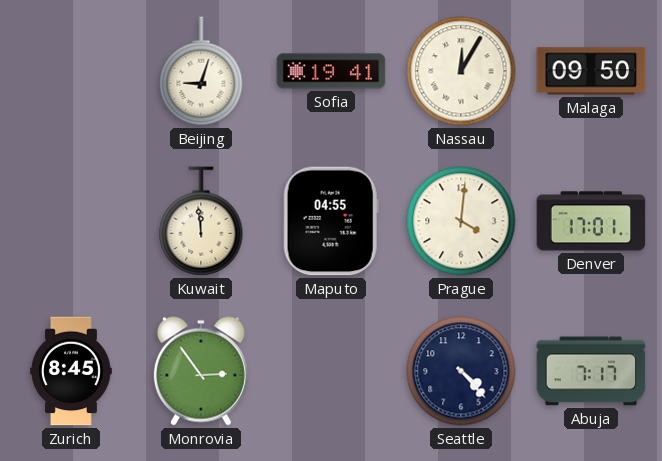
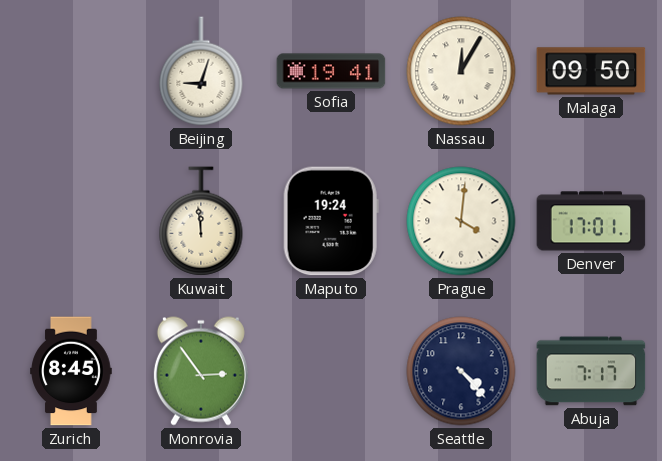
Maputo: 04:55 -> 19:24
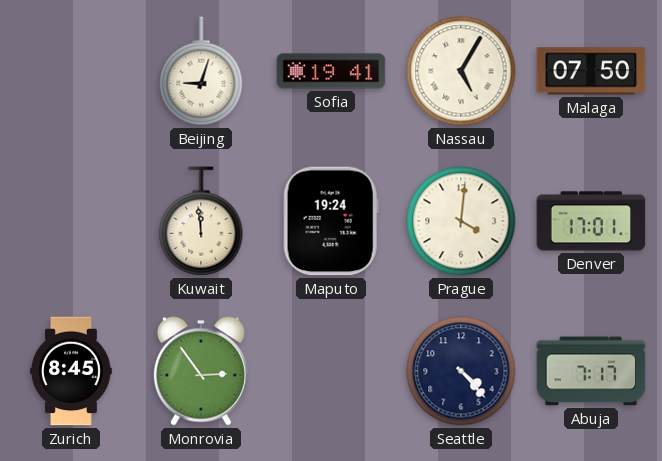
Nassau: 12:05 -> 5:05
Malaga: 09:50 -> 07:50
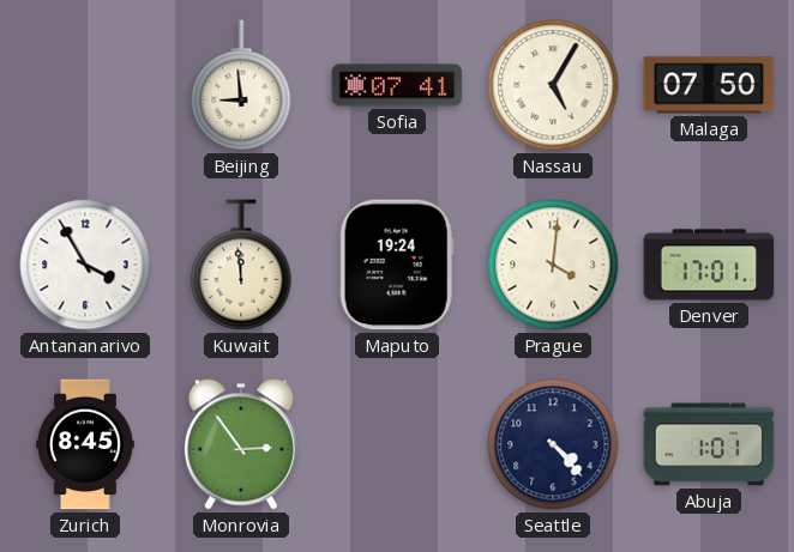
Beijing: 9:03 -> 8:59
Sofia: 19:41 -> 07:41
Antananarivo: none -> 3:55
Abuja: 7:17 -> 1:01
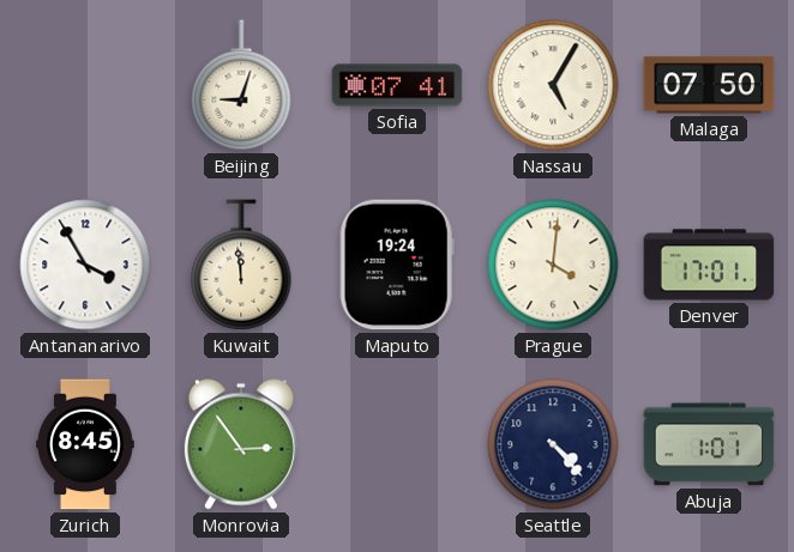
Beijing: 8:59 -> 9:03
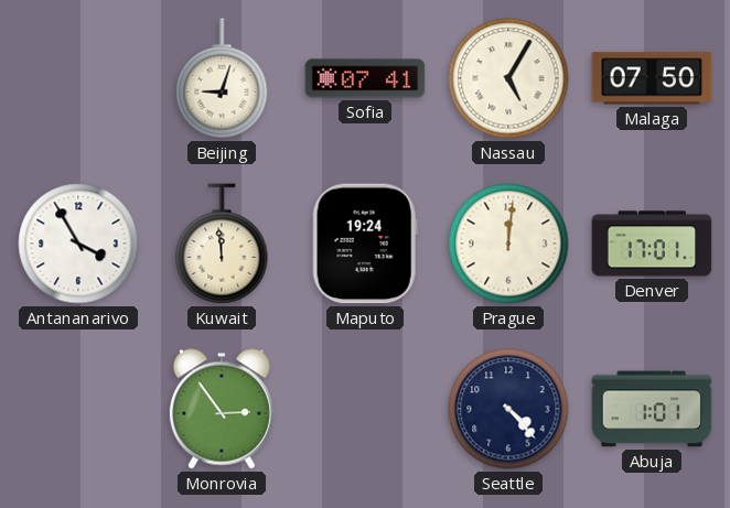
Prague: 4:01 -> 12:01
Zurich: 8:45 -> none
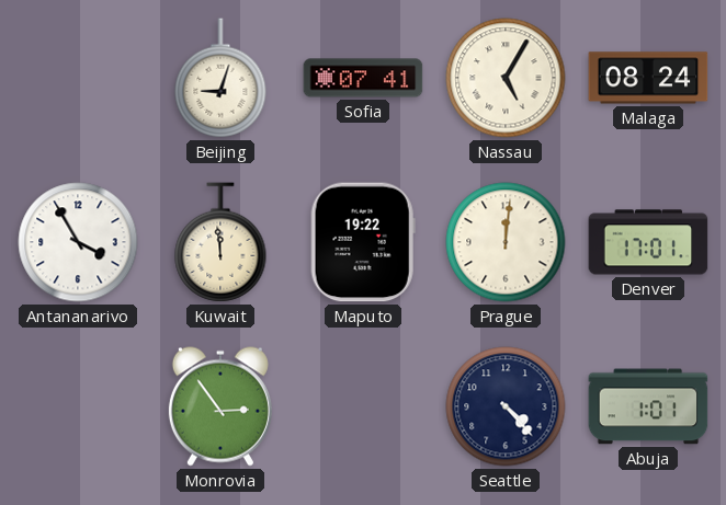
Malaga: 07:50 -> 08:24
Maputo: 19:24 -> 19:22
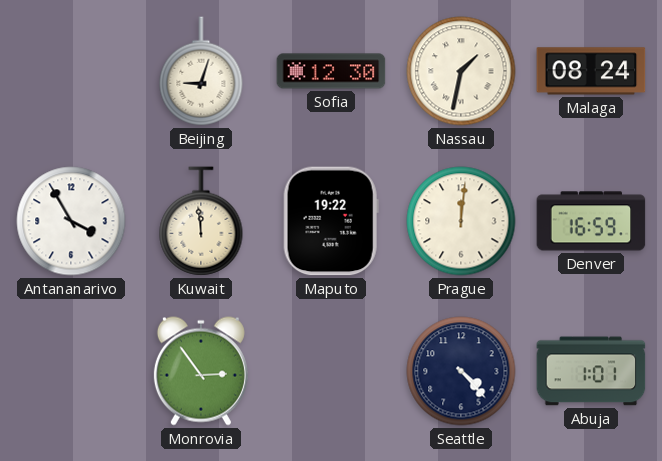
Sofia: 07:41 -> 12:30
Nassau: 5:05 -> 1:32
Denver: 17:01 -> 16:59
